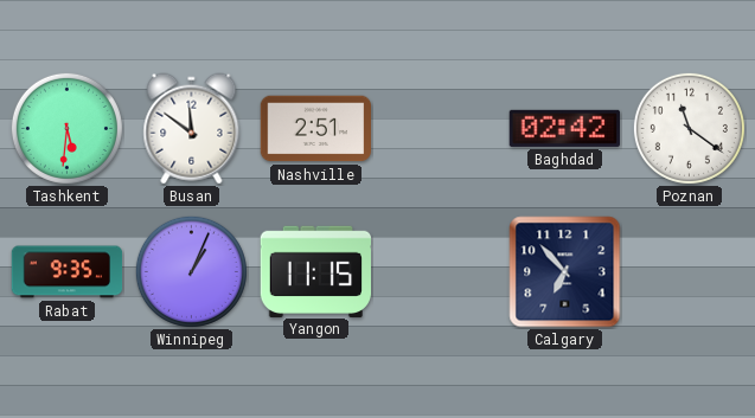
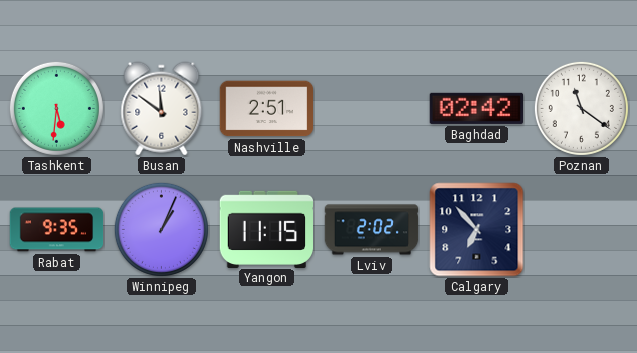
Lviv: none -> 2:02
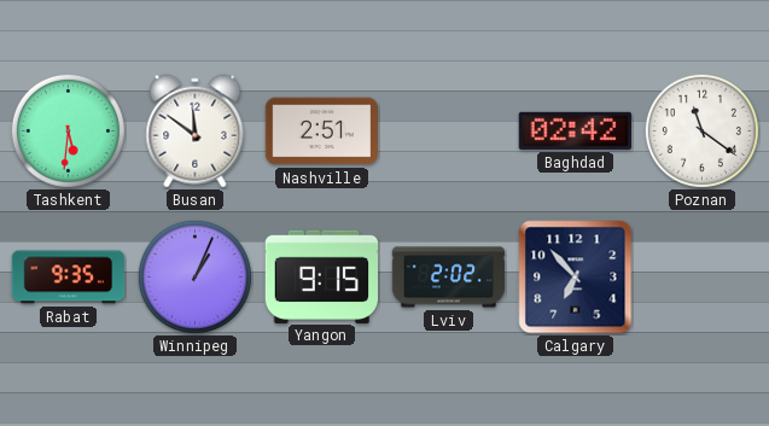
Yangon: 11:15 -> 9:15
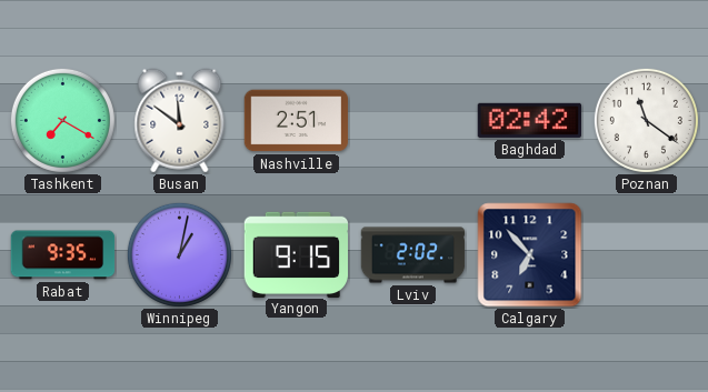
Tashkent: 5:31 -> 7:20
Winnipeg: 1:04 -> 1:02
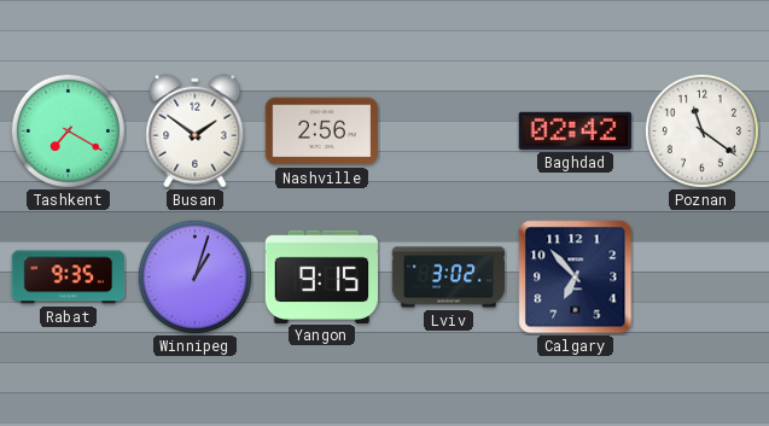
Busan: 11:51 -> 1:51
Nashville: 2:51 -> 2:56
Winnipeg: 1:02 -> 1:03
Lviv: 2:02 -> 3:02
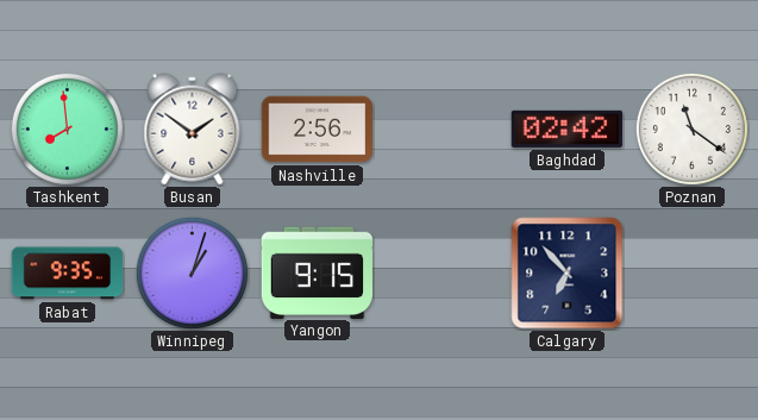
Tashkent: 7:20 -> 7:59
Lviv: 3:02 -> none
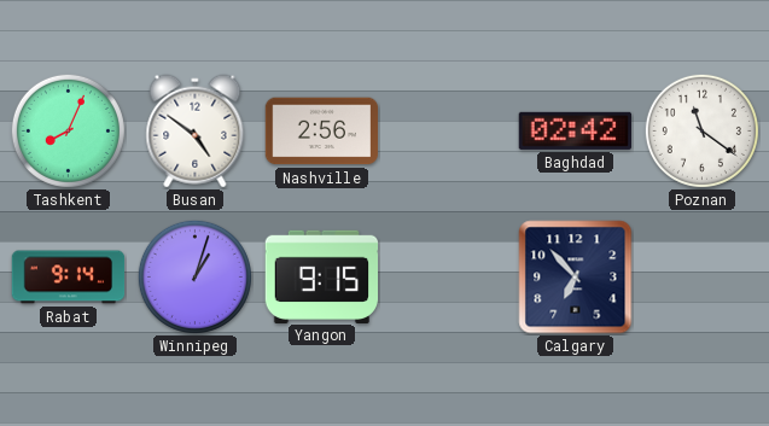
Tashkent: 7:59 -> 8:04
Busan: 1:51 -> 4:51
Rabat: 9:35 -> 9:14
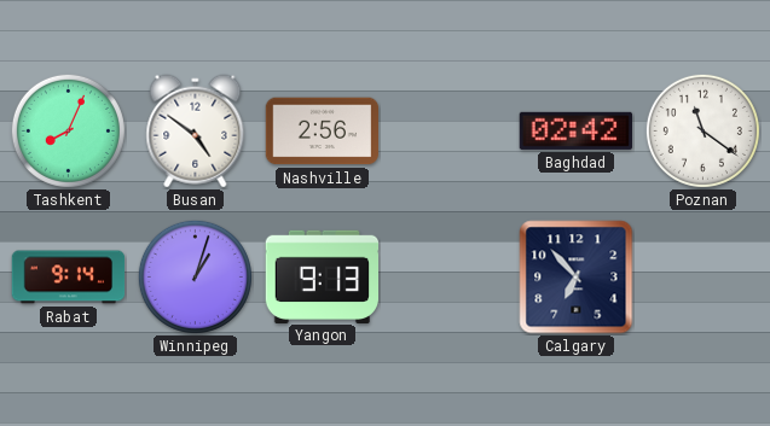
Yangon: 9:15 -> 9:13
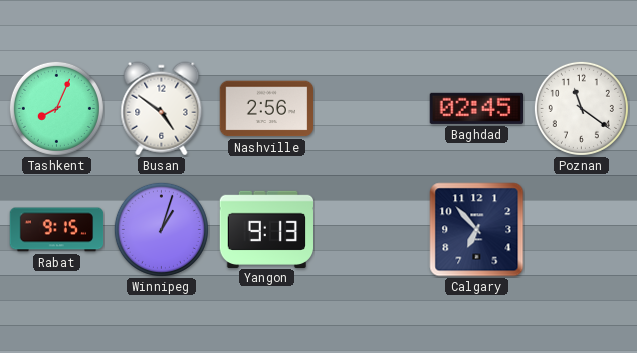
Baghdad: 02:42 -> 02:45
Rabat: 9:14 -> 9:15
